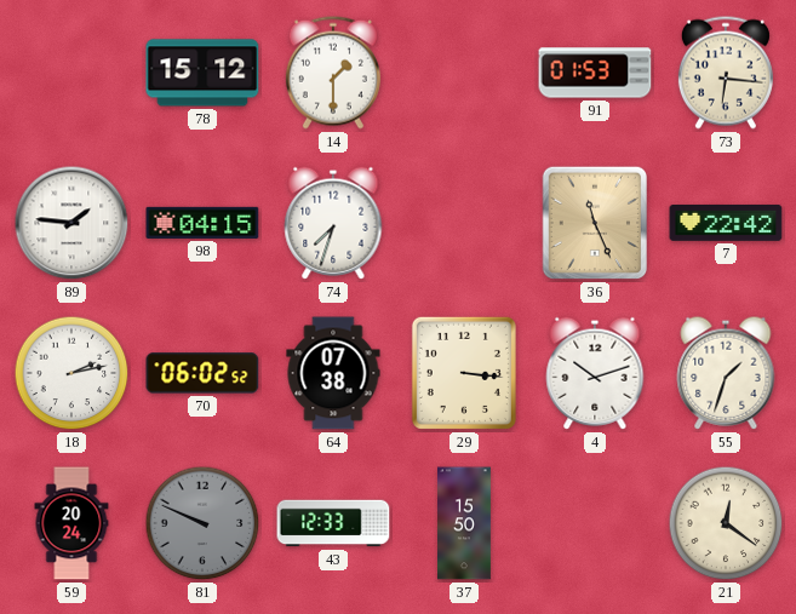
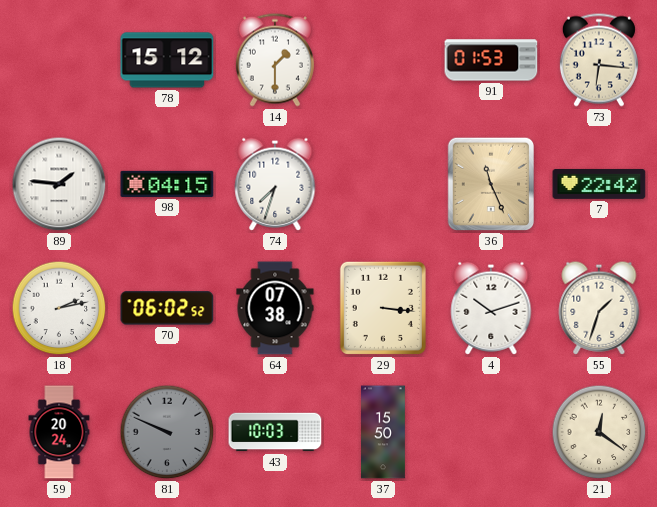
43: 12:33 -> 10:03
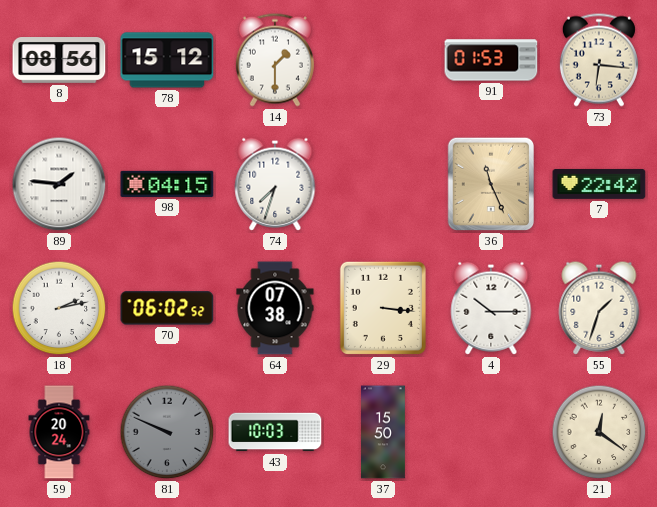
8: none -> 08:56
4: 10:12 -> 10:15
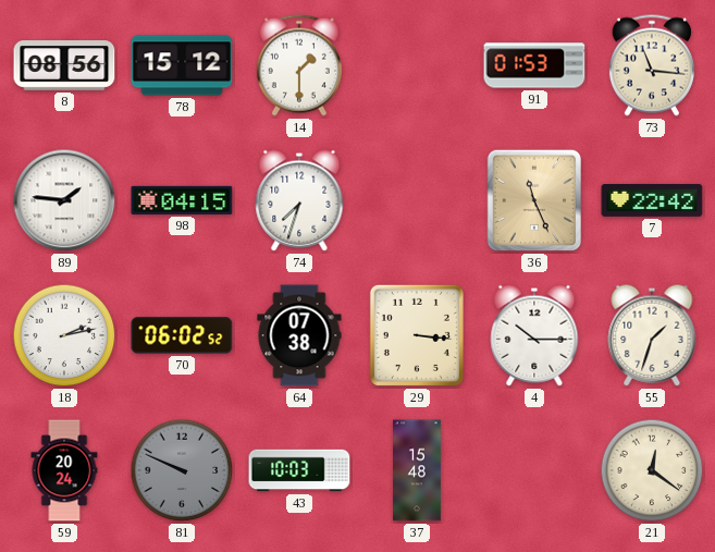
73: 6:16 -> 11:16
37: 15:50 -> 15:48
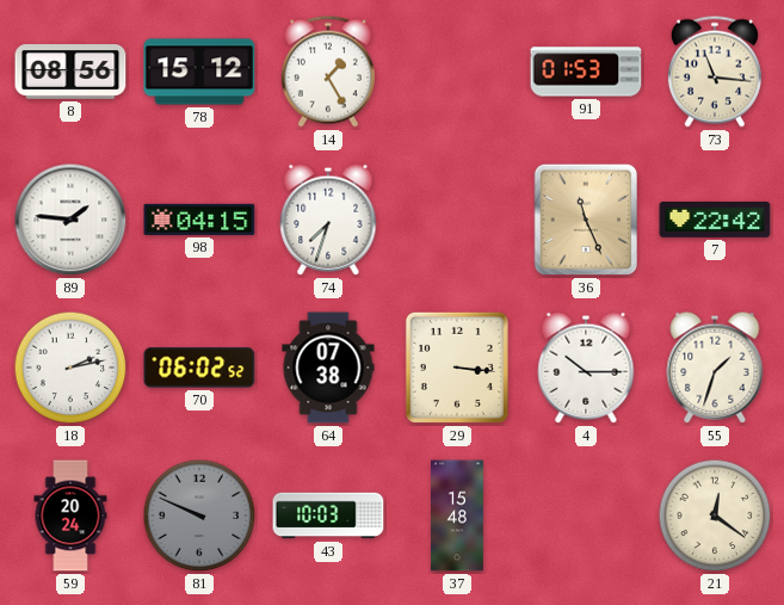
14: 1:30 -> 1:25
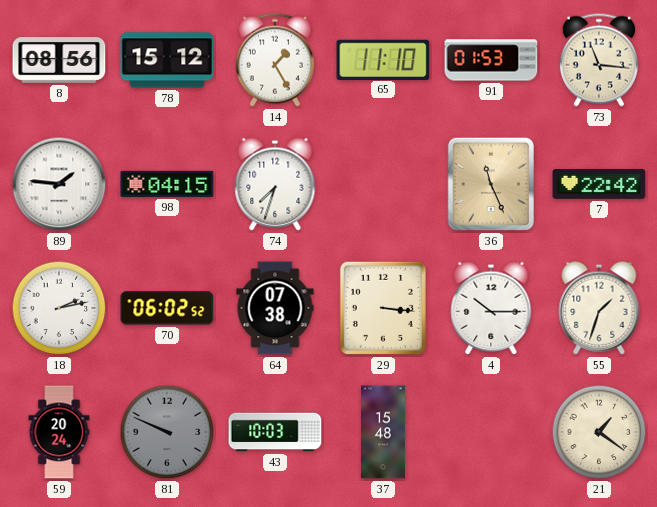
65: none -> 11:10
21: 12:21 -> 1:21
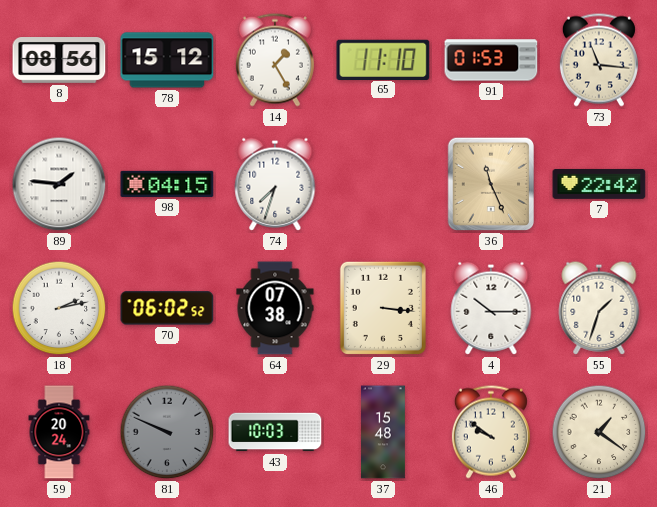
46: none -> 9:51
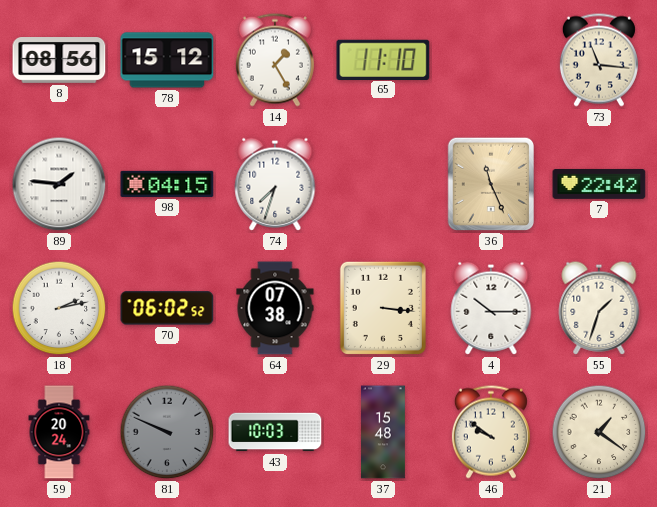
91: 01:53 -> none
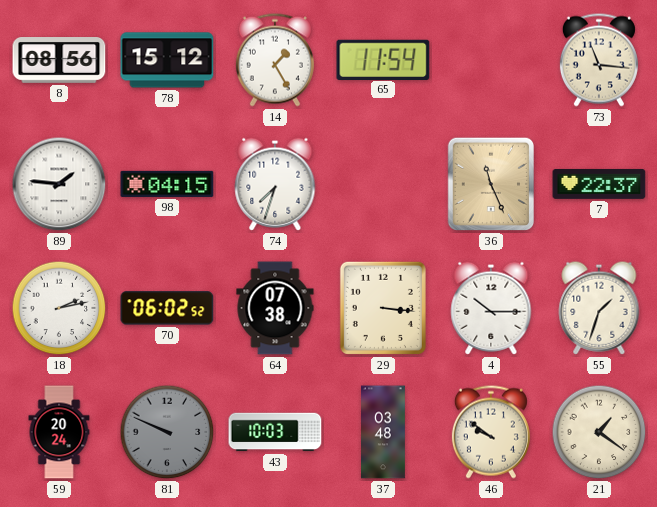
65: 11:10 -> 11:54
7: 22:42 -> 22:37
37: 15:48 -> 03:48
